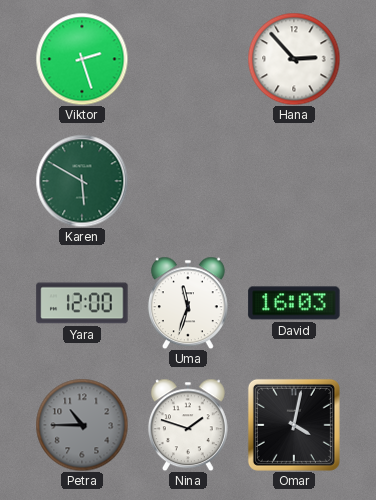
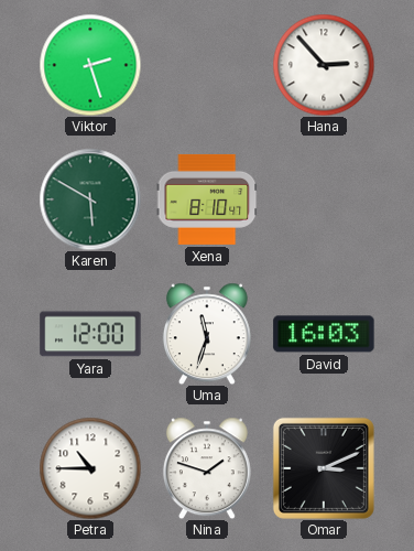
Xena: none -> 8:10
Petra dial: grey -> white
Omar: 4:02 -> 3:11
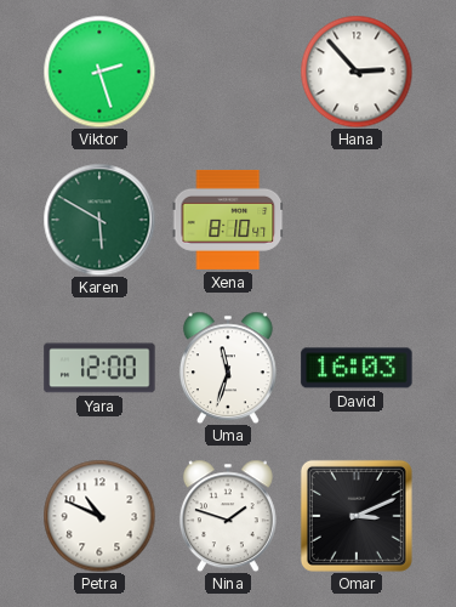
Petra: 10:45 -> 10:49
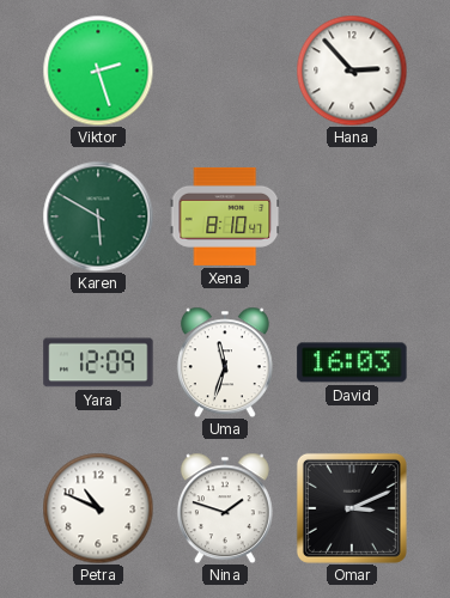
Yara: 12:00 -> 12:09
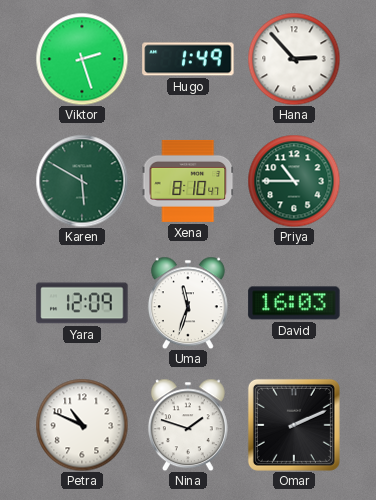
Hugo: none -> 1:49
Priya: none -> 10:45
Omar: 3:11 -> 2:11
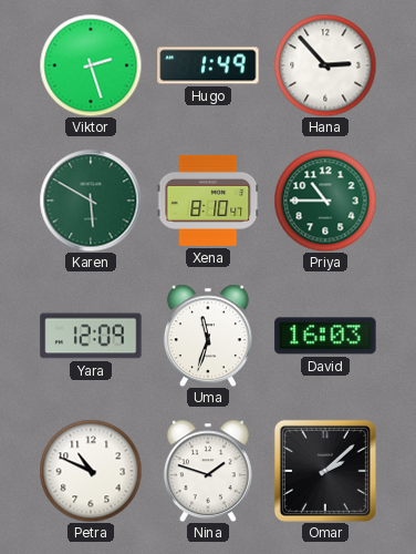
Omar: 2:11 -> 2:08
